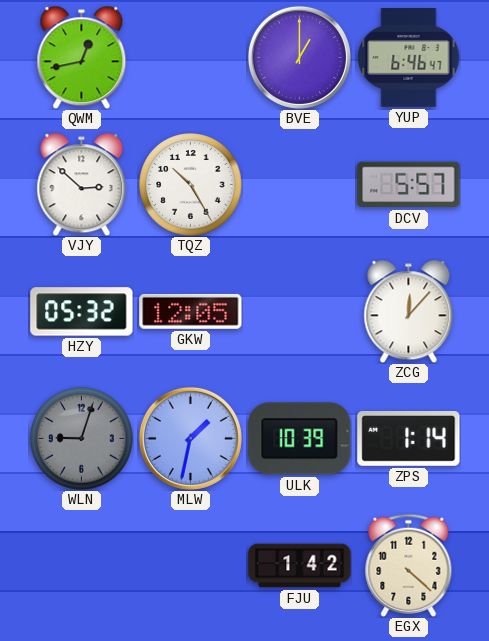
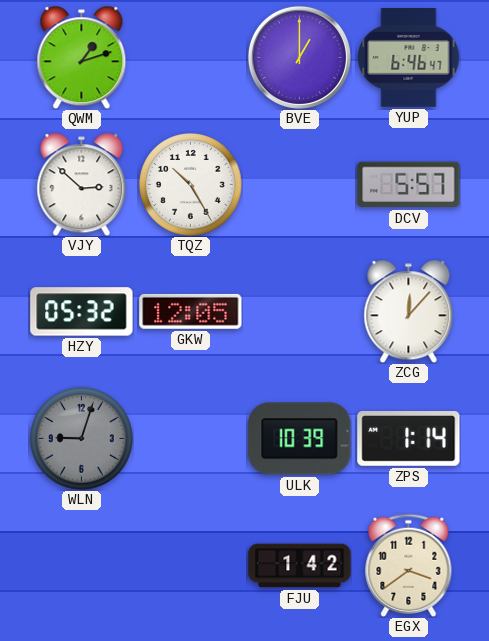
QWM: 12:43 -> 1:12
MLW: 1:32 -> none
EGX: 4:22 -> 3:39
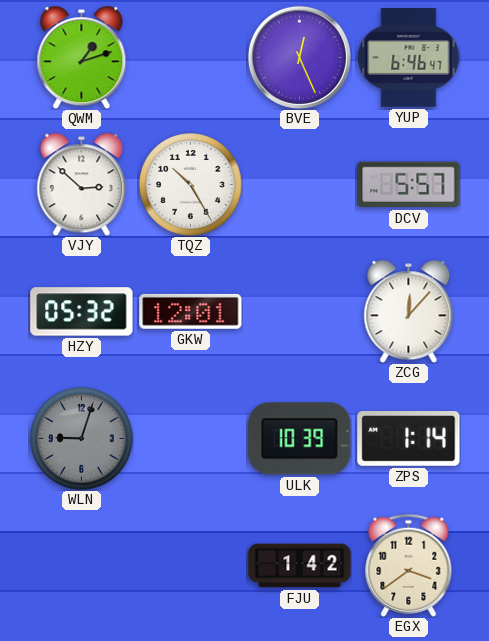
BVE: 1:00 -> 12:26
GKW: 12:05 -> 12:01
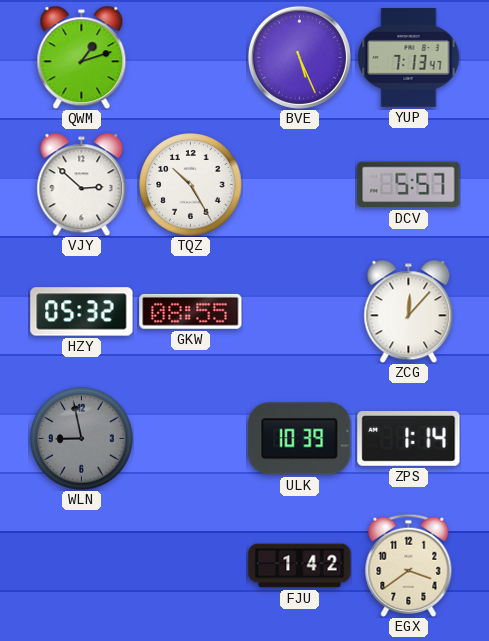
BVE: 12:26 -> 5:26
YUP: 6:46 -> 7:13
GKW: 12:01 -> 08:55
WLN: 9:03 -> 8:58
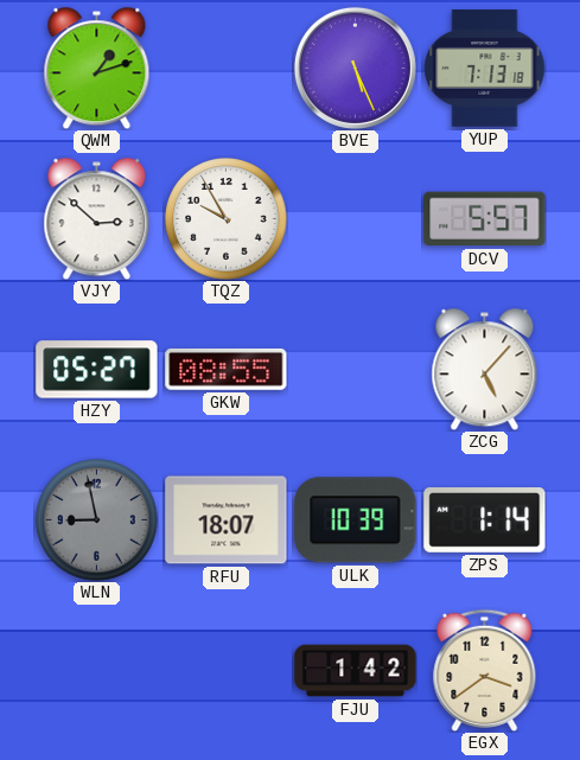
YUP: 7:13:47 -> 7:13:18
TQZ: 10:25 -> 9:55
HZY: 05:32 -> 05:27
ZCG: 12:07 -> 5:07
RFU: none -> 18:07
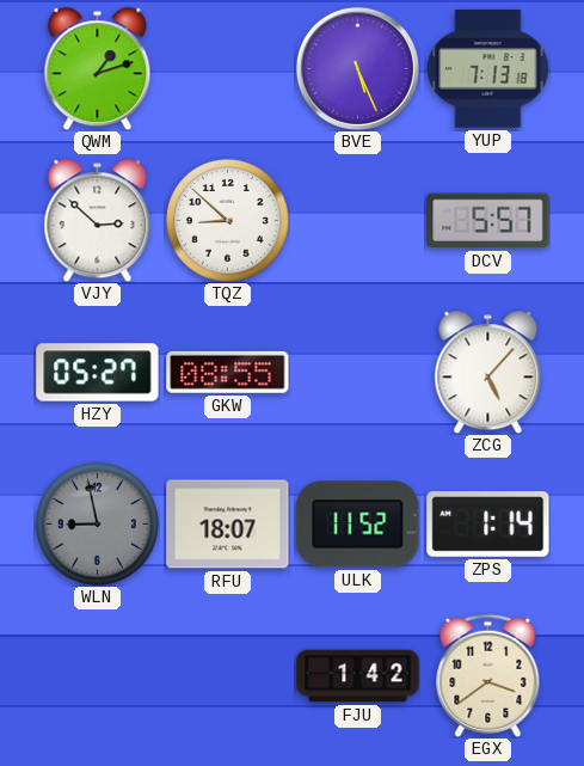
TQZ: 9:55 -> 8:52
ULK: 10:39 -> 11:52
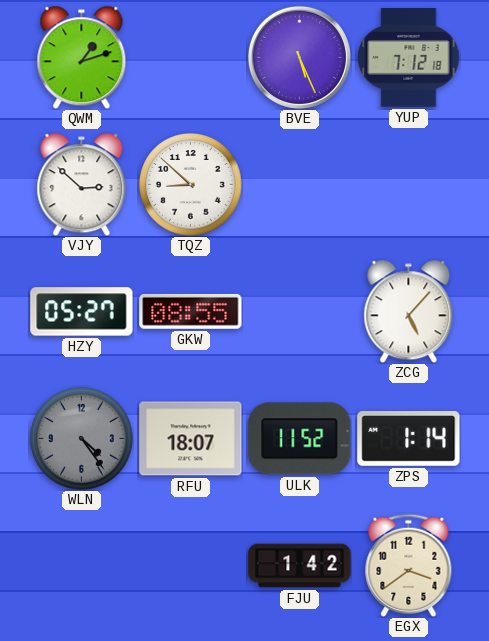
YUP: 7:13 -> 7:12
DCV: 5:57 -> none
WLN: 8:58 -> 4:24
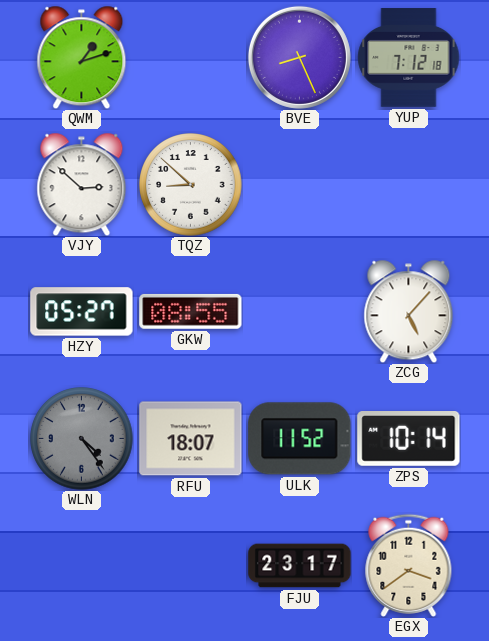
BVE: 5:26 -> 8:26
ZPS: 1:14 -> 10:14
FJU: 1:42 -> 23:17
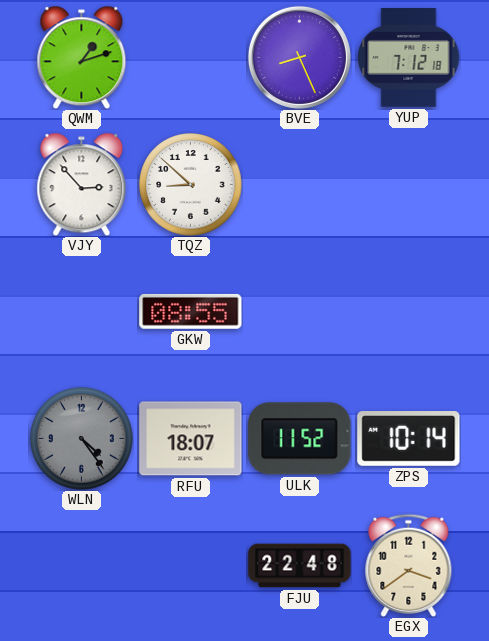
VJY: 2:52 -> 2:53
HZY: 05:27 -> none
ZCG: 5:07 -> none
FJU: 23:17 -> 22:48
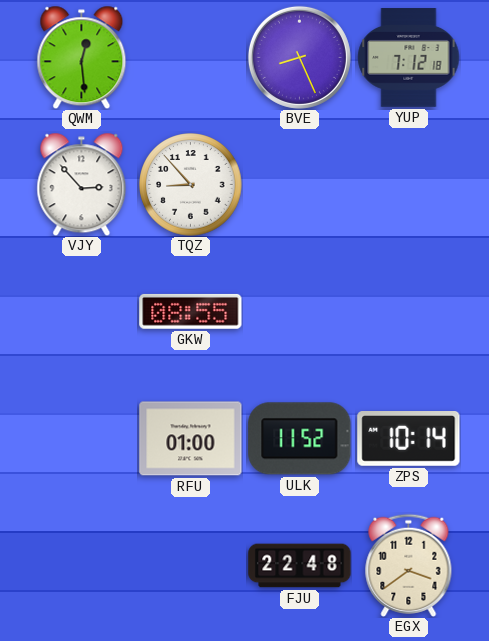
QWM: 1:12 -> 12:29
TQZ: 8:52 -> 8:53
WLN: 4:24 -> none
RFU: 18:07 -> 01:00
